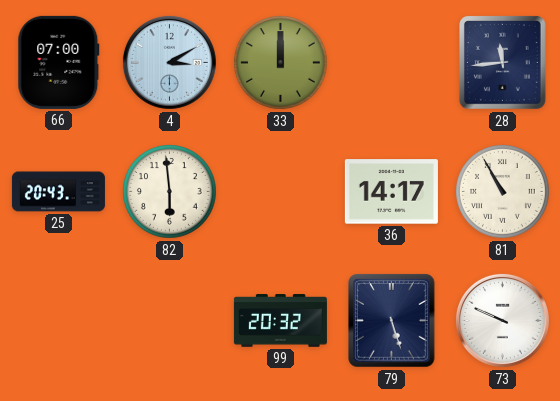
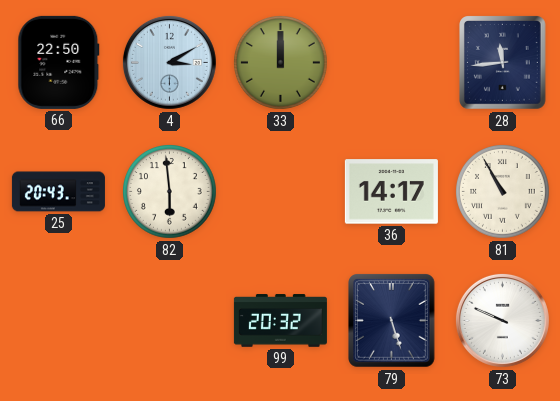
66: 07:00 -> 22:50
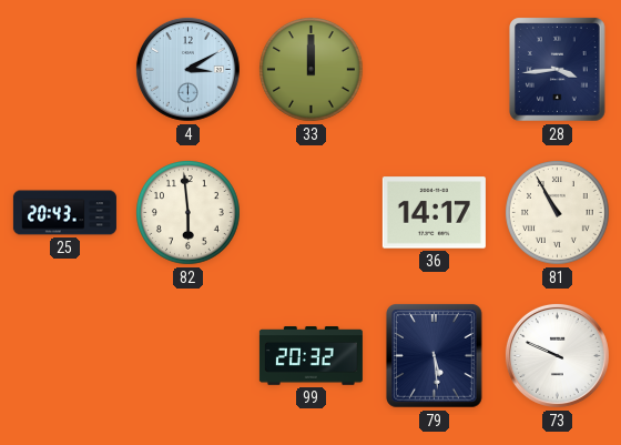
66: 22:50 -> none
28: 11:44 -> 3:44
79: 5:27 -> 5:29
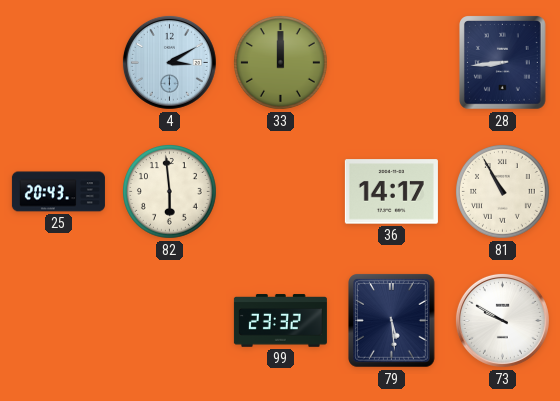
28: 3:44 -> 8:44
99: 20:32 -> 23:32
73: 9:49 -> 9:50
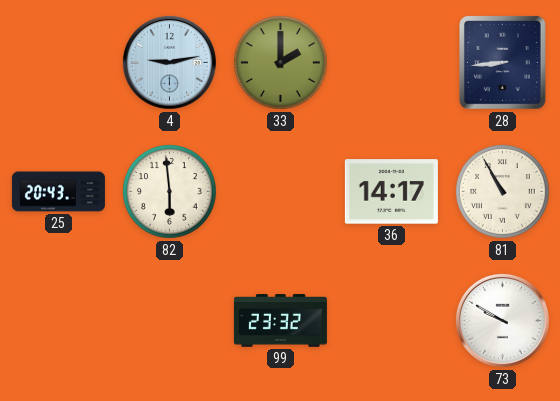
4: 3:10 -> 9:13
33: 12:00 -> 2:00
79: 5:29 -> none
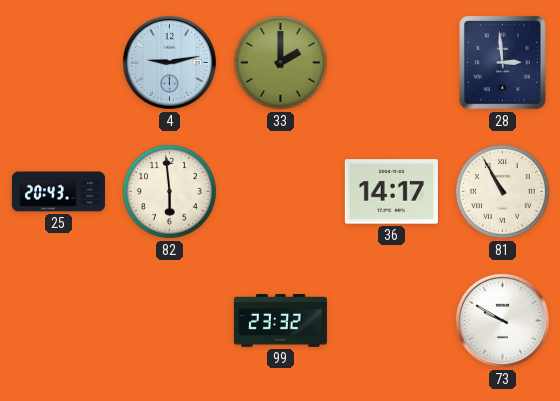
28: 8:44 -> 2:59
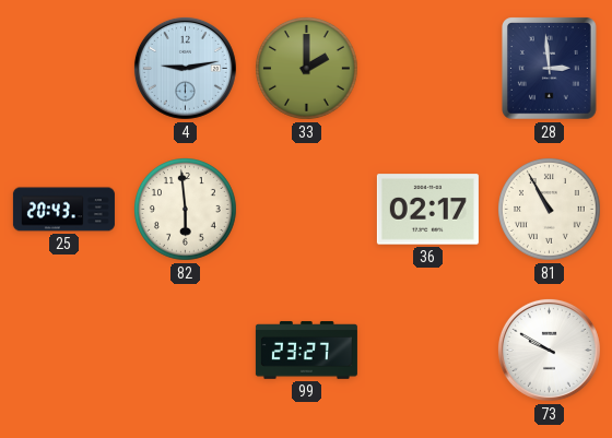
36: 14:17 -> 02:17
99: 23:32 -> 23:27
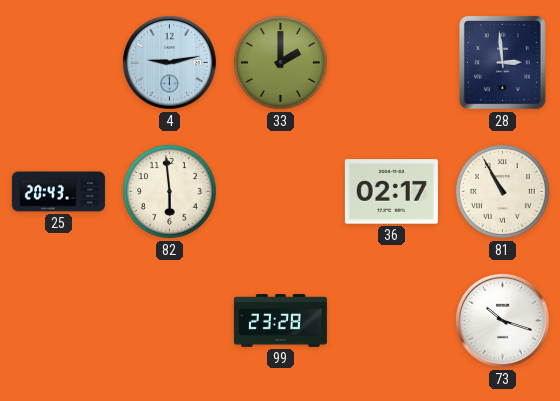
99: 23:27 -> 23:28
73: 9:50 -> 10:18
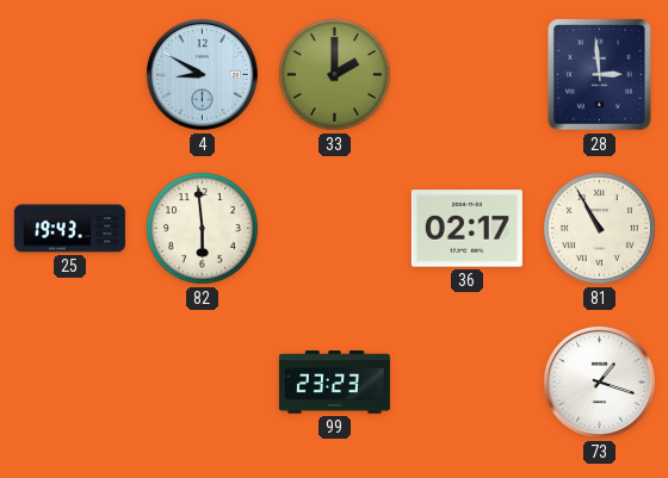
4: 9:13 -> 8:50
25: 20:43 -> 19:43
99: 23:28 -> 23:23
73: 10:18 -> 1:18
